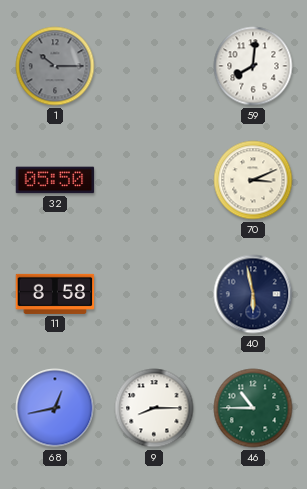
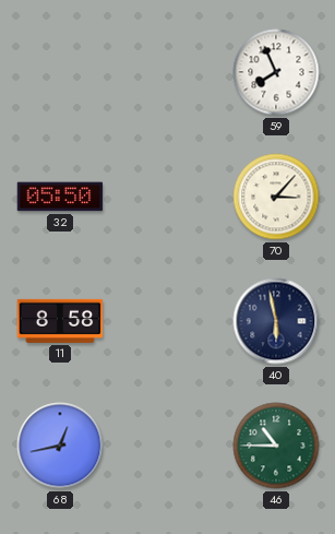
1: 10:15 -> none
59: 8:01 -> 7:56
70: 3:11 -> 3:07
9: 8:15 -> none
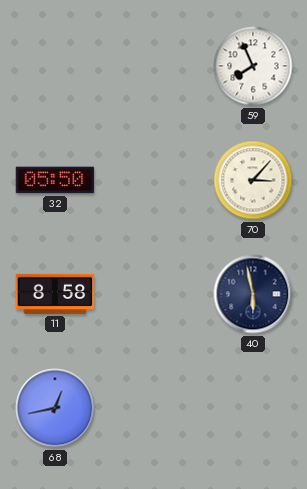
46: 10:45 -> none
